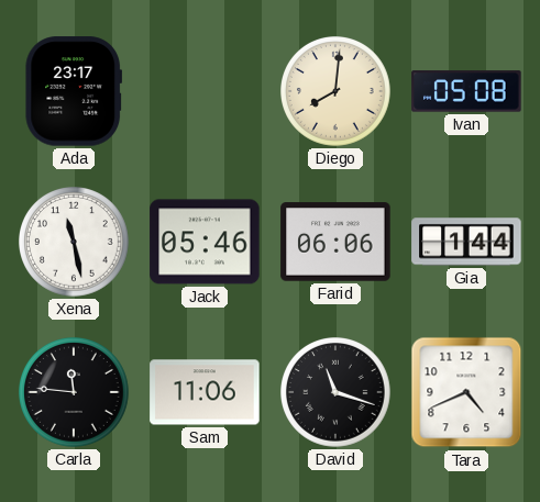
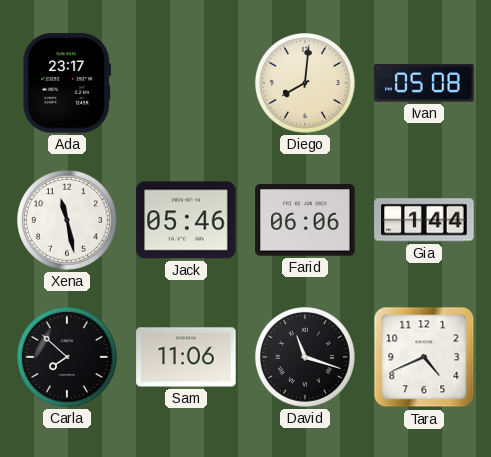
Carla: 11:46 -> 7:52
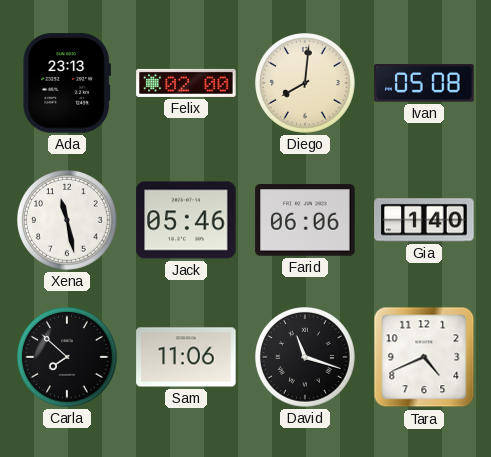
Ada: 23:17 -> 23:13
Felix: none -> 02:00
Gia: 1:44 -> 1:40
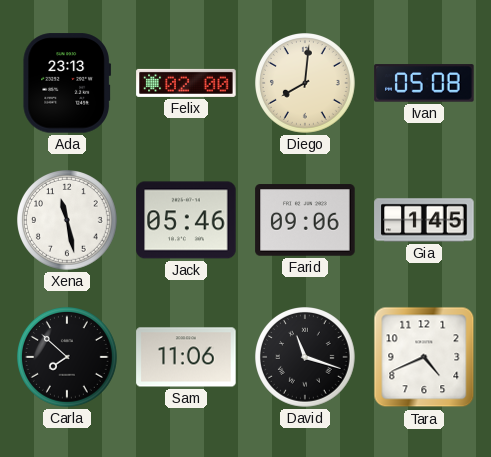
Farid: 06:06 -> 09:06
Gia: 1:40 -> 1:45
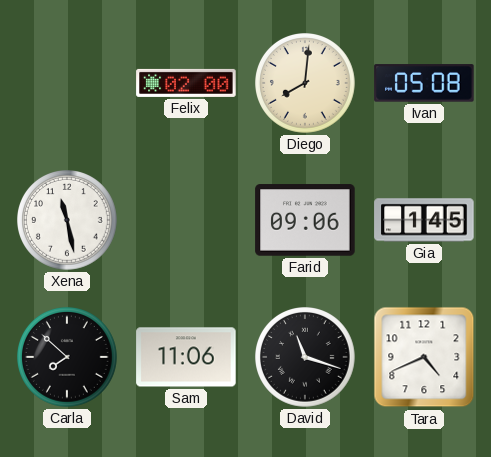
Ada: 23:13 -> none
Jack: 05:46 -> none
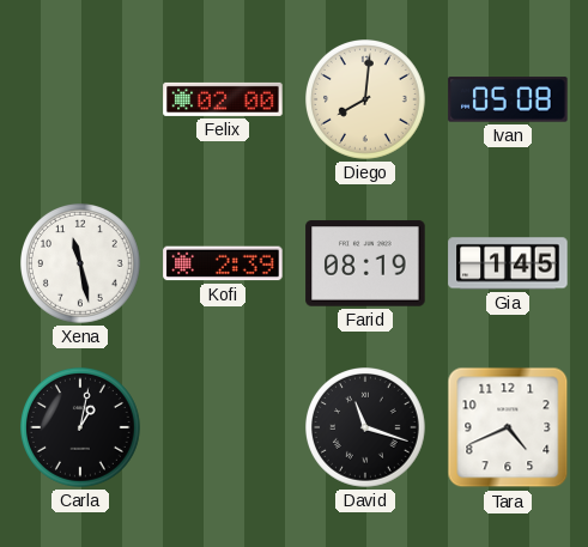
Kofi: none -> 2:39
Farid: 09:06 -> 08:19
Carla: 7:52 -> 1:02
Sam: 11:06 -> none
